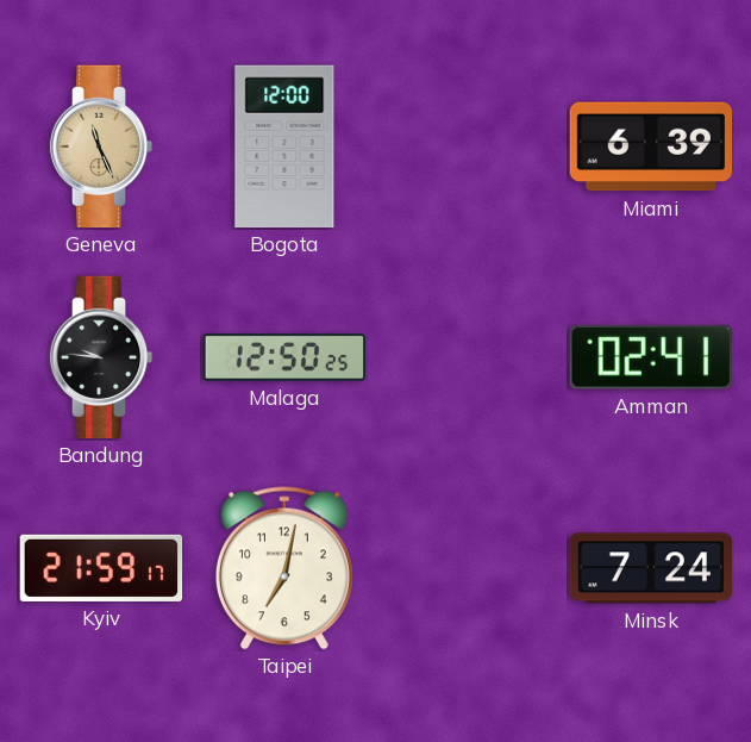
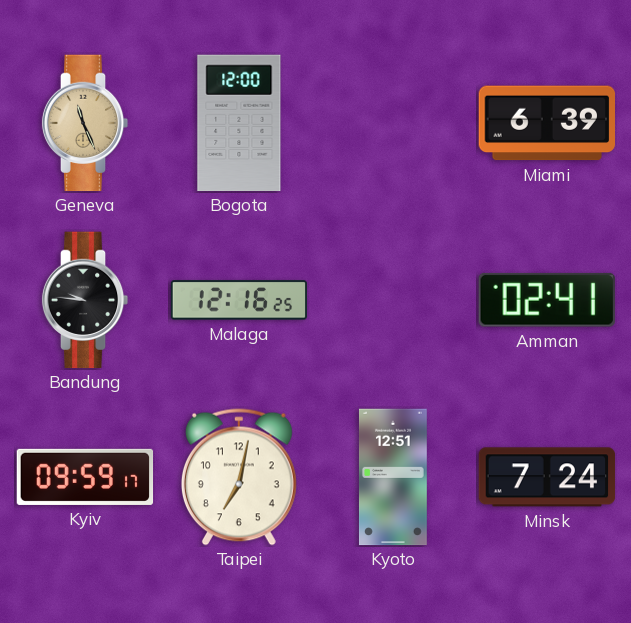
Malaga: 12:50 -> 12:16
Kyiv: 21:59 -> 09:59
Kyoto: none -> 12:51
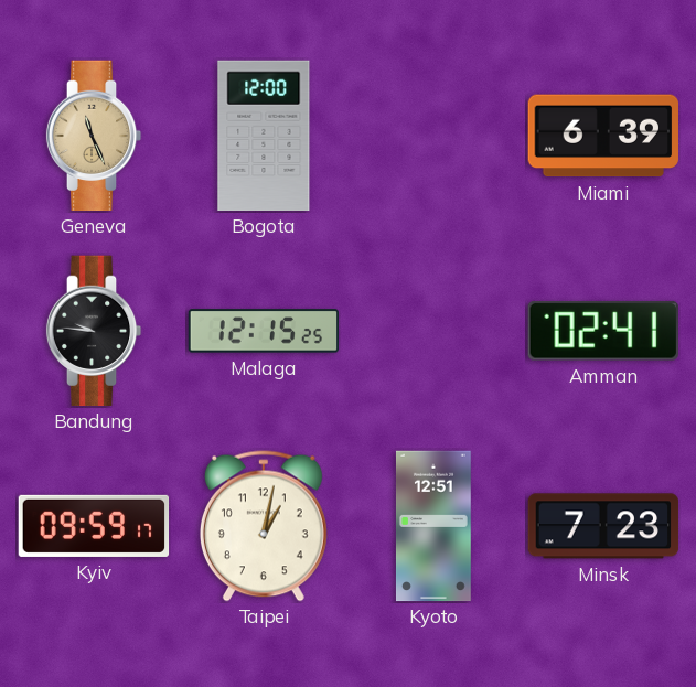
Malaga: 12:16 -> 12:15
Taipei: 7:02 -> 1:02
Minsk: 7:24 -> 7:23
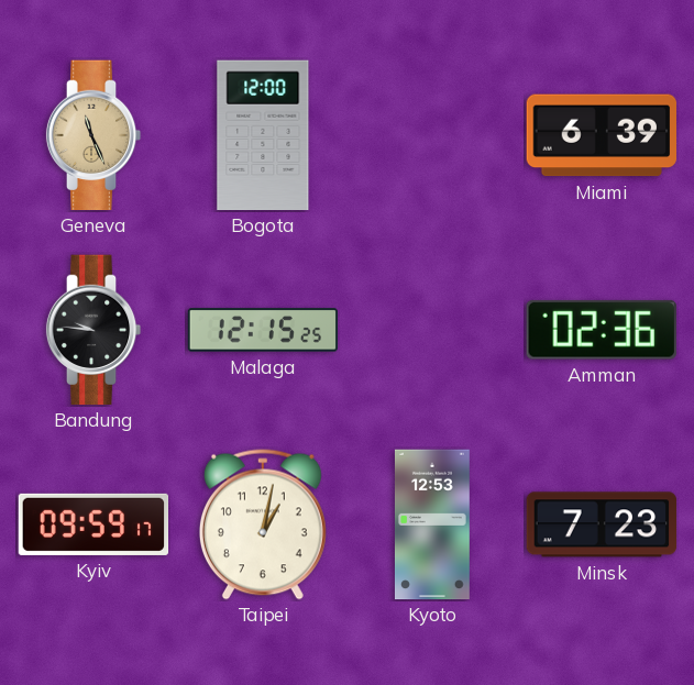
Amman: 02:41 -> 02:36
Kyoto: 12:51 -> 12:53
